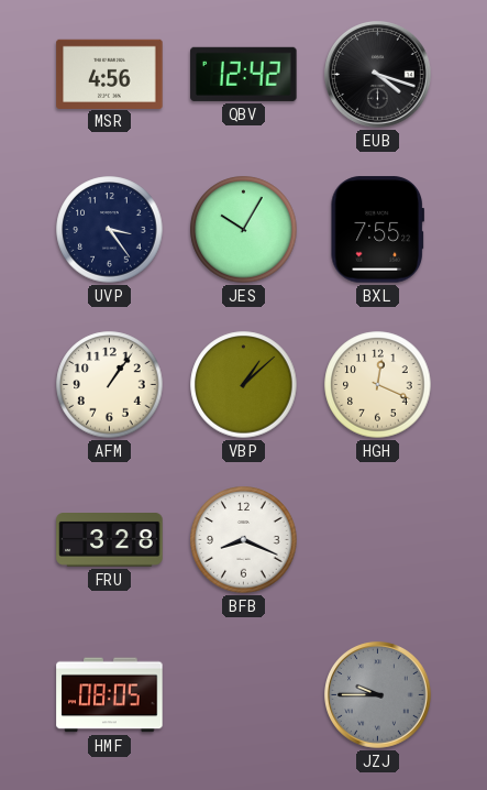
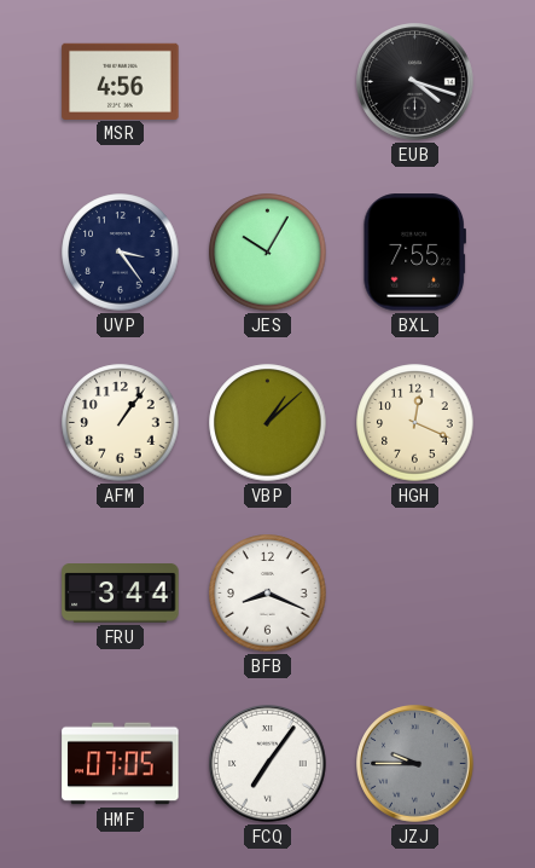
QBV: 12:42 -> none
FRU: 3:28 -> 3:44
HMF: 08:05 -> 07:05
FCQ: none -> 7:06
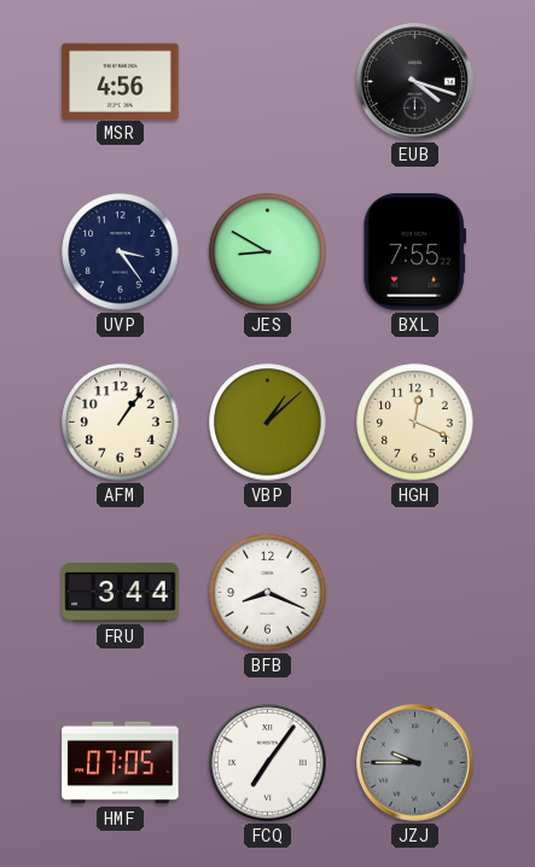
JES: 10:05 -> 8:50
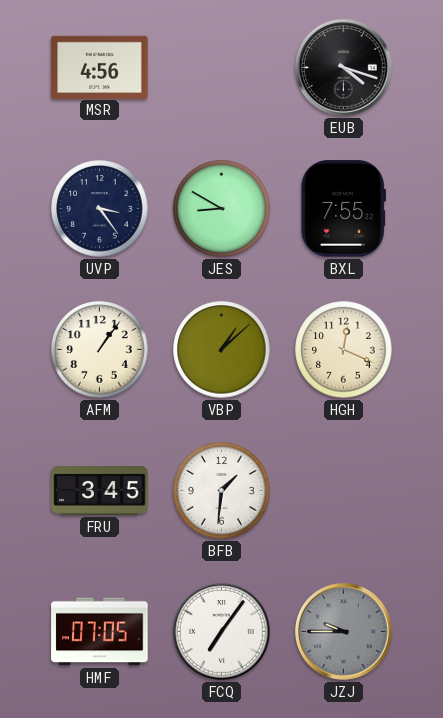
FRU: 3:44 -> 3:45
BFB: 8:19 -> 1:31
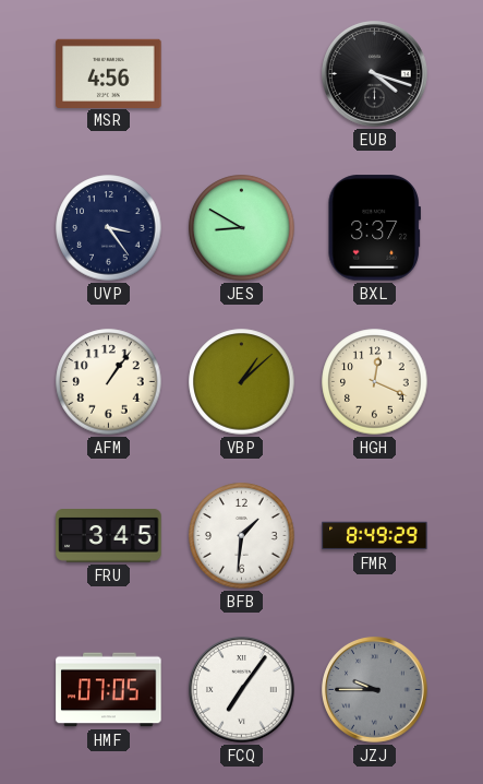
BXL: 7:55 -> 3:37
FMR: none -> 8:49
